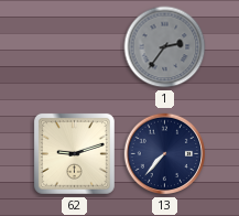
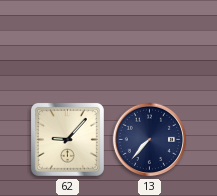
1: 2:36 -> none
62: 9:12 -> 9:07
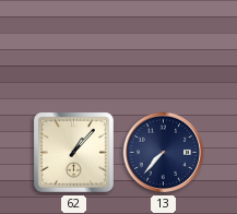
62: 9:07 -> 1:07
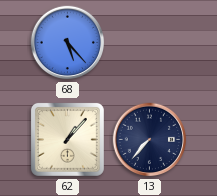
68: none -> 5:23
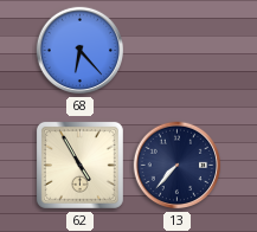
68: 5:23 -> 6:23
62: 1:07 -> 4:55
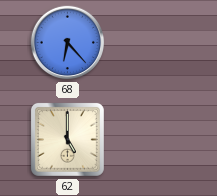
62: 4:55 -> 5:00
13: 7:37 -> none
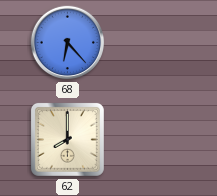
62: 5:00 -> 8:00
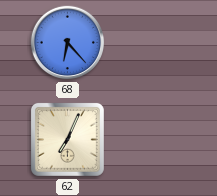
62: 8:00 -> 7:04
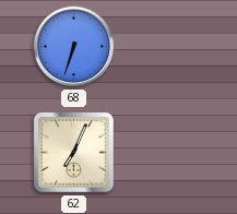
68: 6:23 -> 6:33
